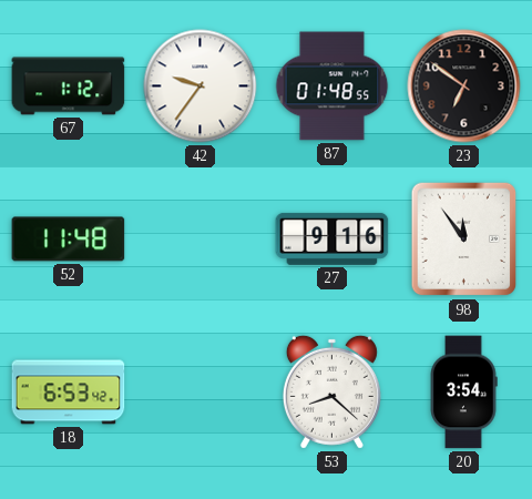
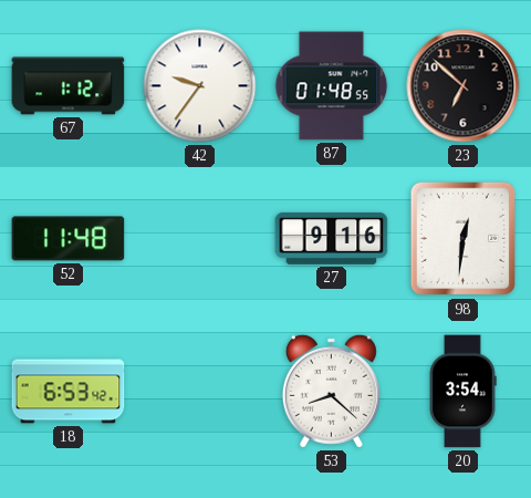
23: 6:51 -> 6:52
98: 11:54 -> 12:31
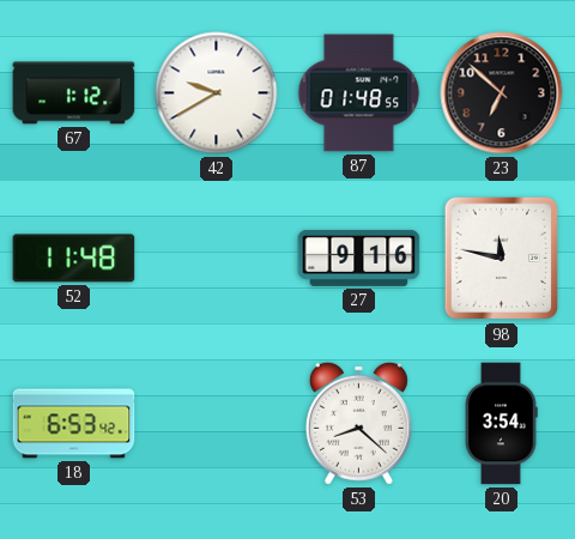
42: 9:36 -> 9:40
98: 12:31 -> 11:47
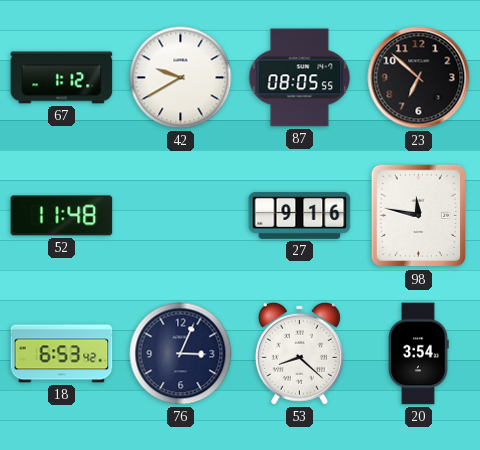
87: 01:48 -> 08:05
76: none -> 3:04
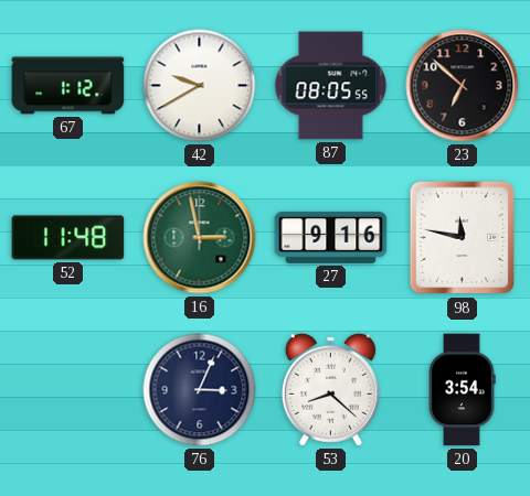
16: none -> 2:58
18: 6:53 -> none
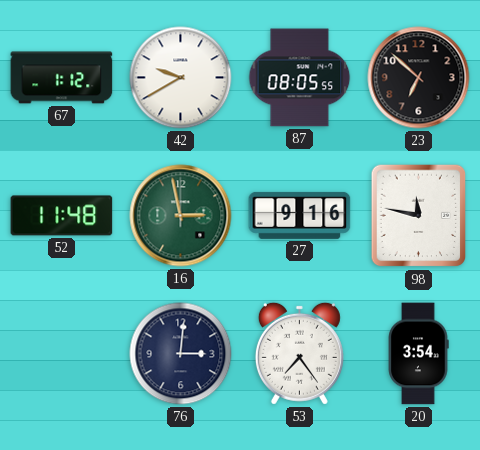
76: 3:04 -> 3:01
53: 8:22 -> 7:24
